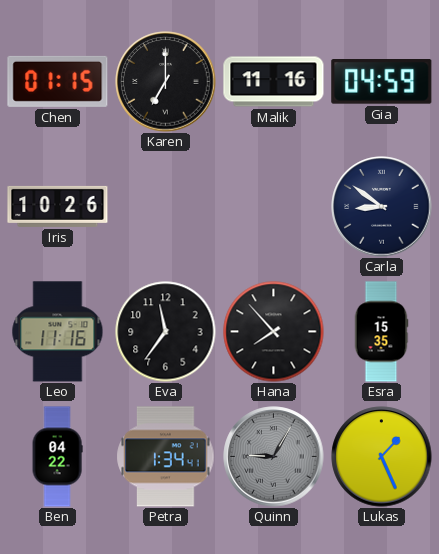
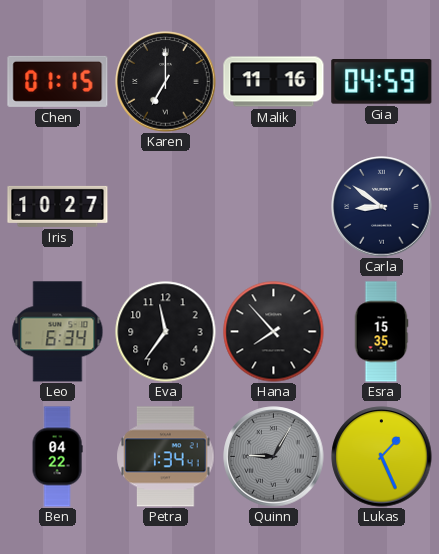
Iris: 10:26 -> 10:27
Leo: 11:16 -> 6:34
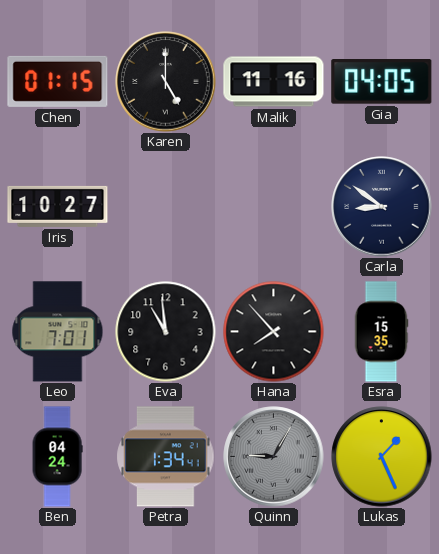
Karen: 7:00 -> 5:00
Gia: 04:59 -> 04:05
Leo: 6:34 -> 7:01
Eva: 11:36 -> 10:59
Ben: 04:22 -> 04:24
